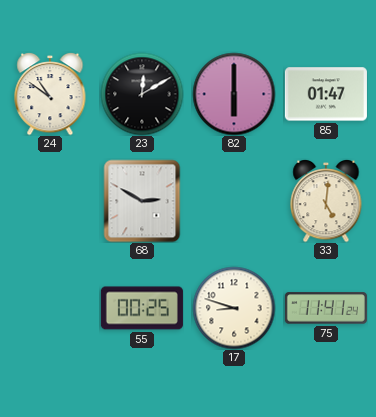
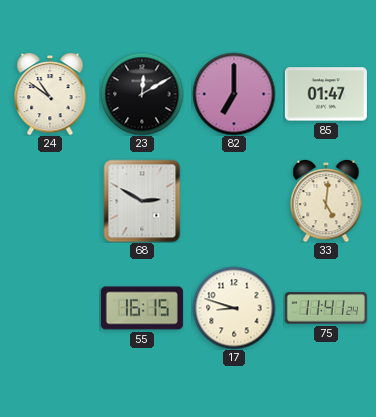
82: 6:00 -> 7:00
55: 00:25 -> 16:15
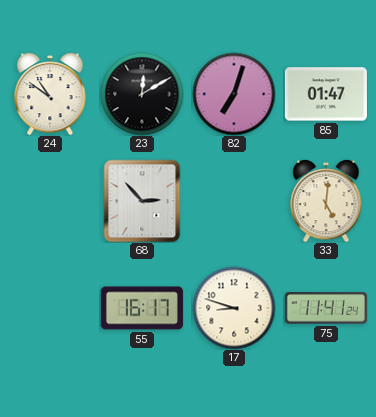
82: 7:00 -> 7:03
68: 2:50 -> 2:53
55: 16:15 -> 16:17
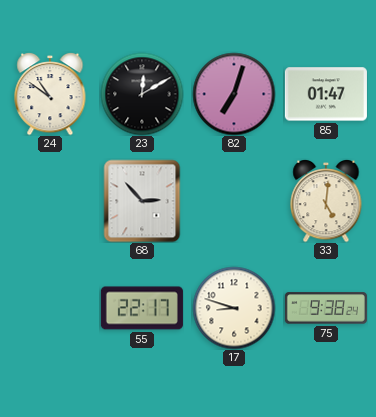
55: 16:17 -> 22:17
75: 11:41 -> 9:38
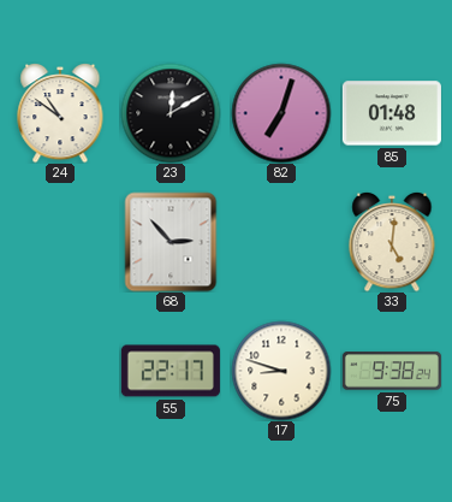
85: 01:47 -> 01:48
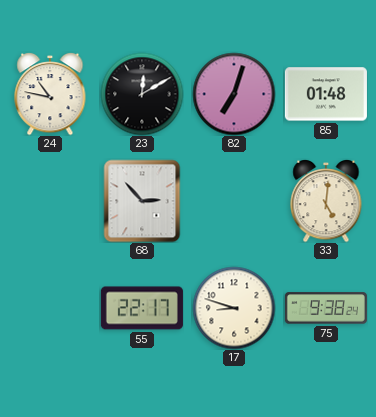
24: 10:51 -> 10:47
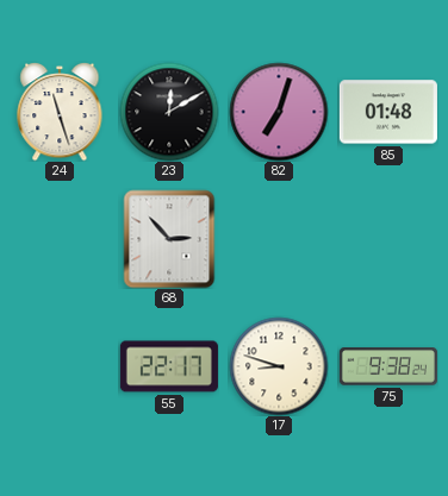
24: 10:47 -> 11:27
33: 5:01 -> none
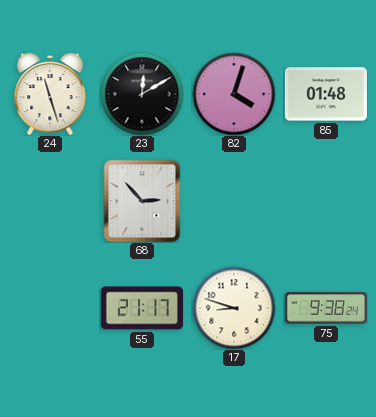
82: 7:03 -> 4:03
55: 22:17 -> 21:17
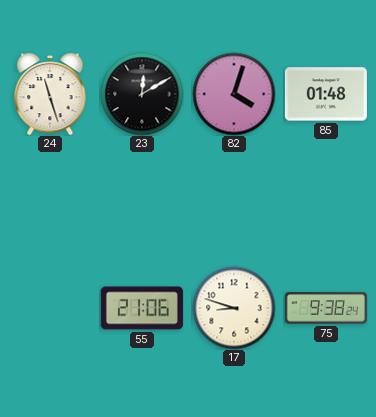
68: 2:53 -> none
55: 21:17 -> 21:06
